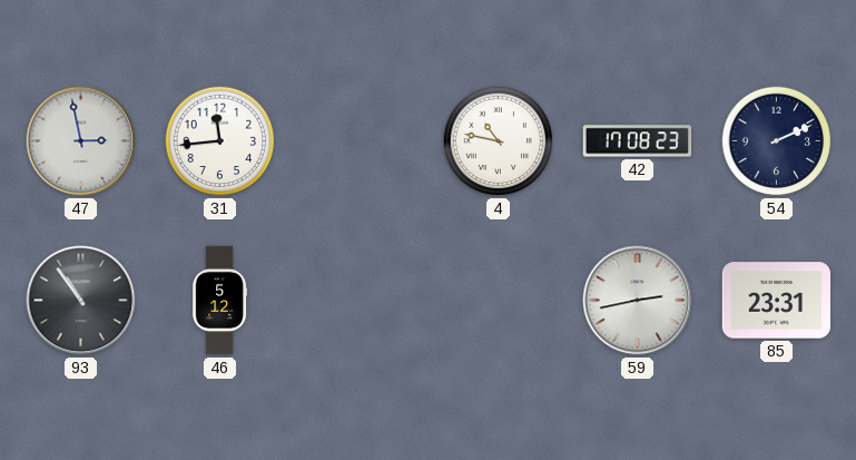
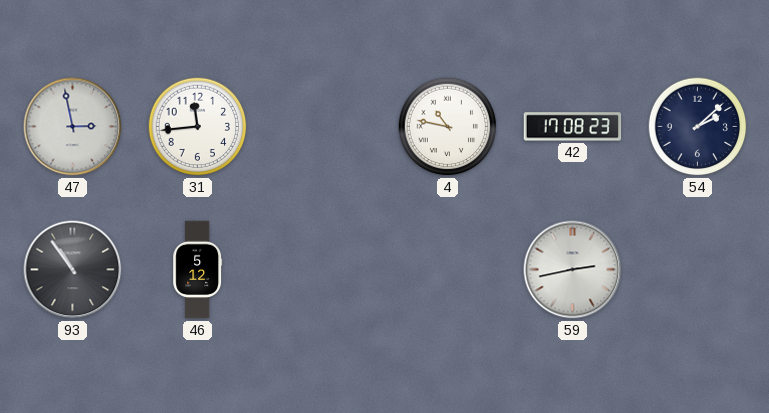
54: 2:11 -> 2:08
85: 23:31 -> none
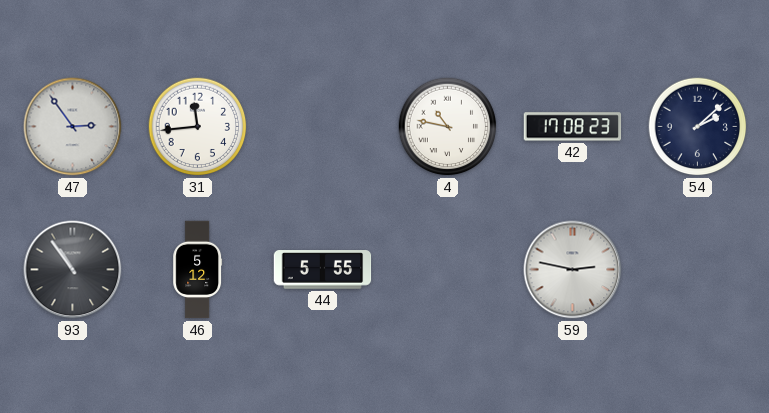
47: 2:58 -> 2:54
44: none -> 5:55
59: 2:43 -> 2:47
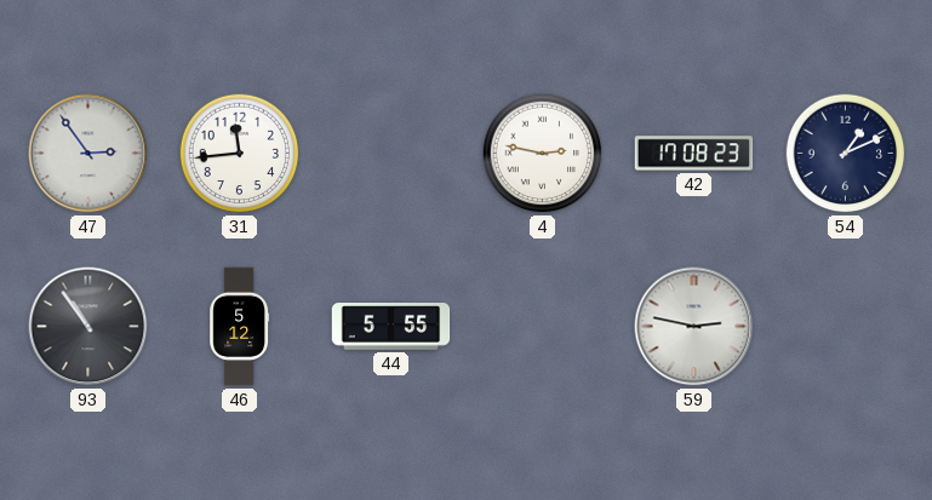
4: 10:47 -> 2:47
54: 2:08 -> 1:11
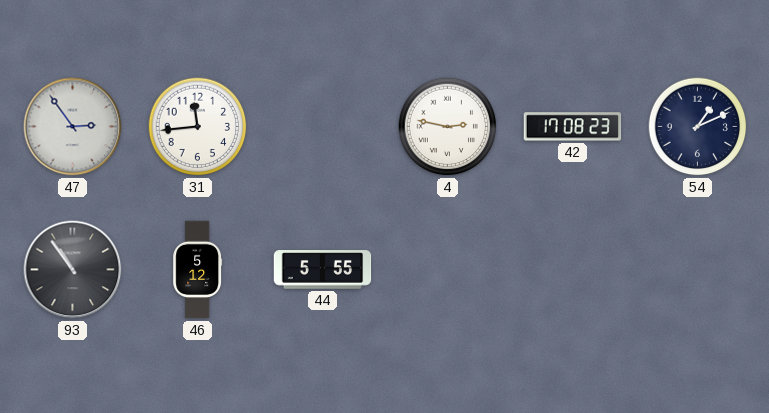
59: 2:47 -> none
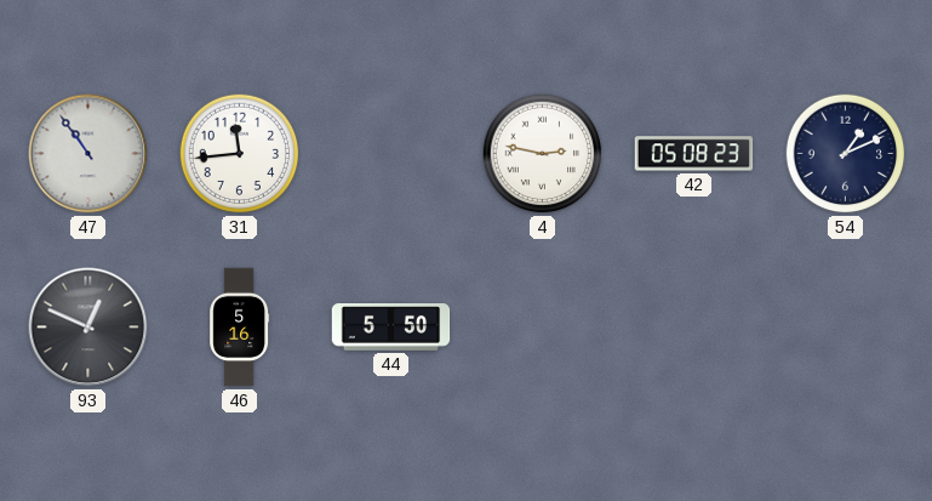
47: 2:54 -> 10:54
42: 17:08 -> 05:08
93: 10:54 -> 12:49
46: 5:12 -> 5:16
44: 5:55 -> 5:50
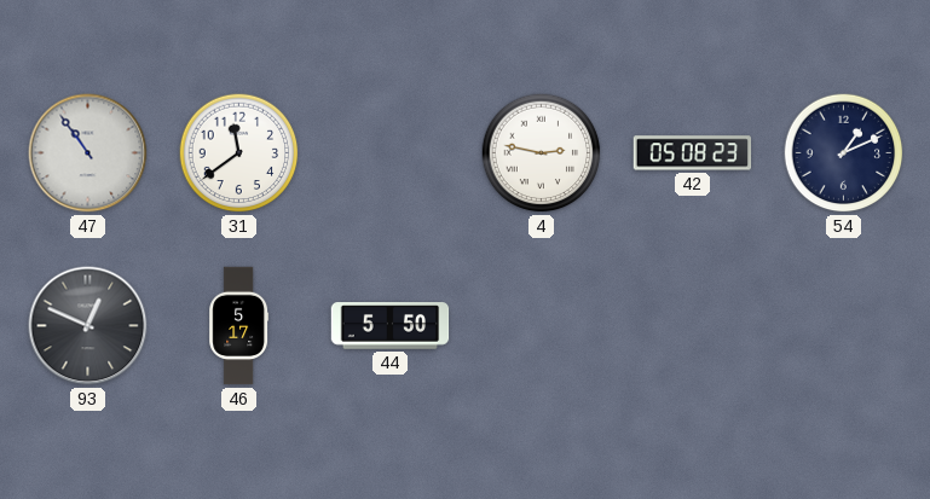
31: 11:44 -> 11:39
46: 5:16 -> 5:17
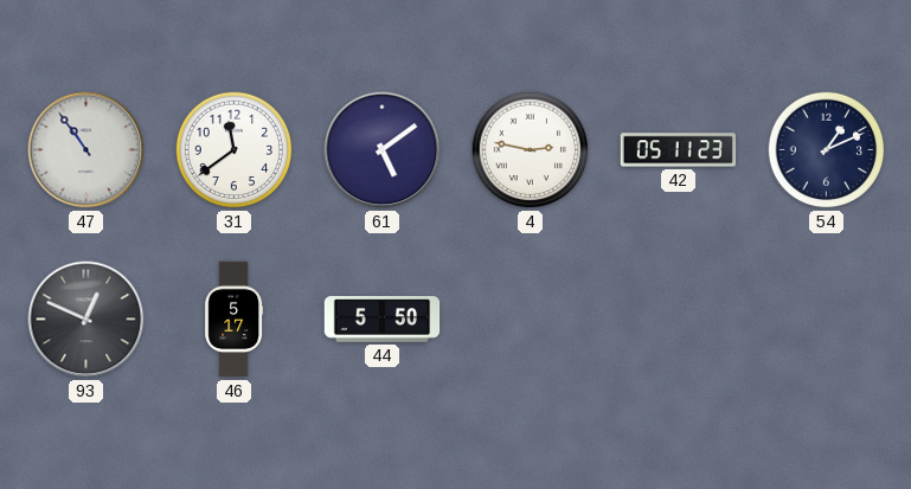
61: none -> 5:09
42: 05:08 -> 05:11
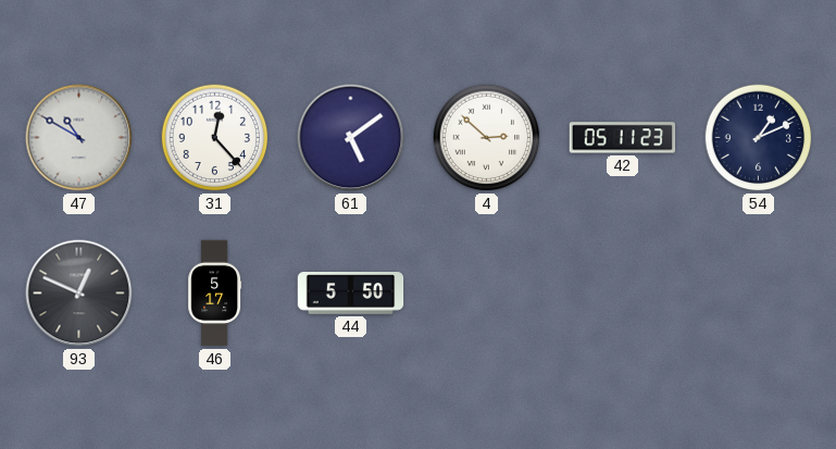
47: 10:54 -> 10:50
31: 11:39 -> 12:23
4: 2:47 -> 2:52
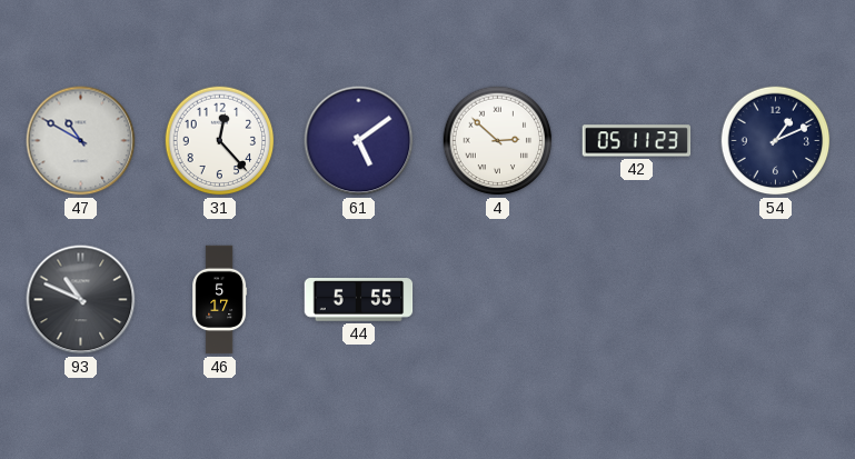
93: 12:49 -> 10:49
44: 5:50 -> 5:55
